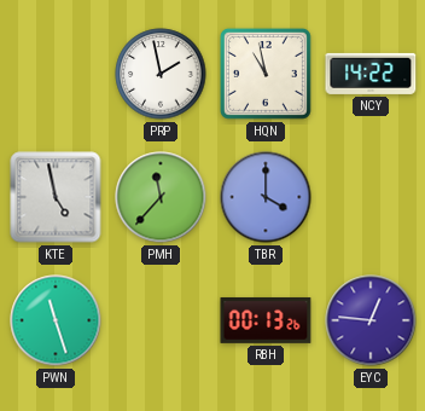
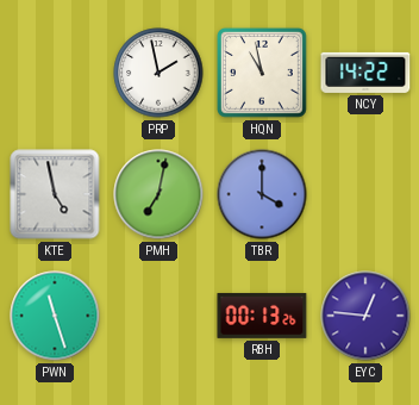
PMH: 11:37 -> 7:02
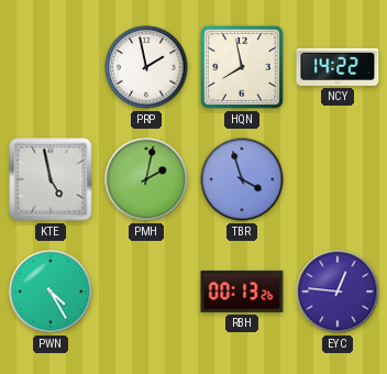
HQN: 10:58 -> 7:58
PMH: 7:02 -> 2:02
TBR: 4:00 -> 3:57
PWN: 11:27 -> 4:25
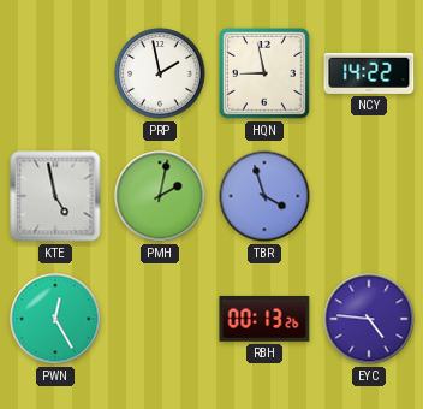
HQN: 7:58 -> 8:58
PWN: 4:25 -> 12:25
EYC: 12:46 -> 4:46
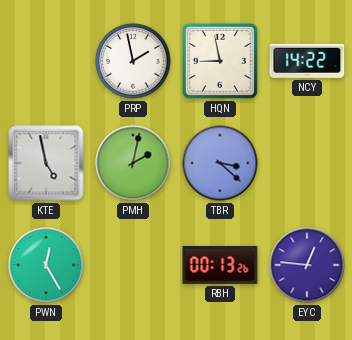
TBR: 3:57 -> 3:22
EYC: 4:46 -> 12:46
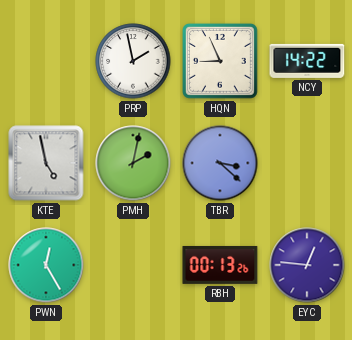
HQN: 8:58 -> 8:56
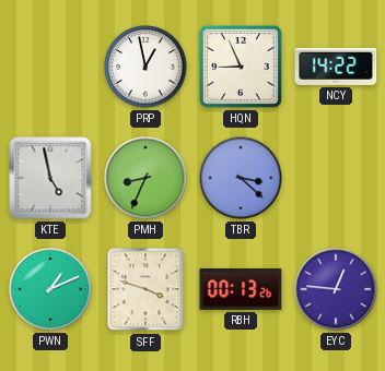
PRP: 1:58 -> 12:58
PMH: 2:02 -> 8:34
PWN: 12:25 -> 1:11
SFF: none -> 3:48
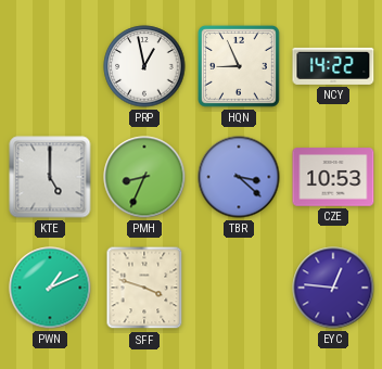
KTE: 4:58 -> 5:00
CZE: none -> 10:53
RBH: 00:13 -> none
